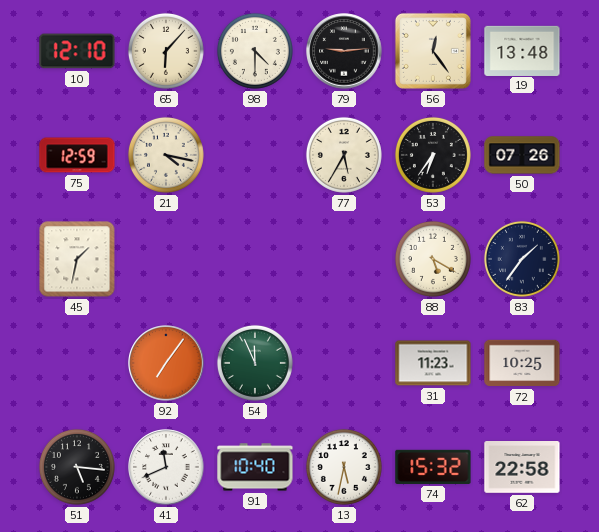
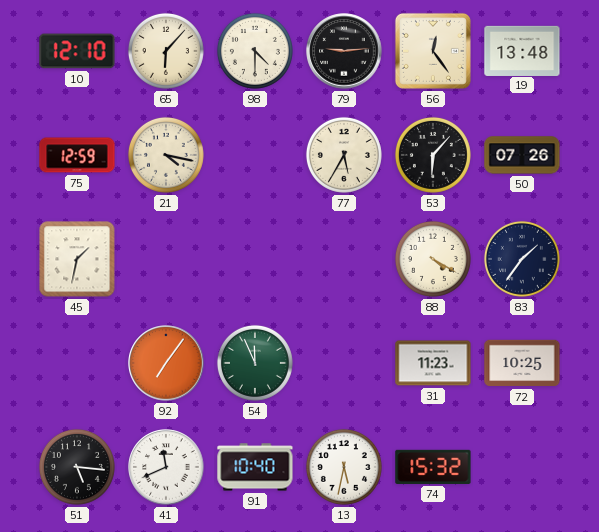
53: 6:36 -> 6:07
88: 5:20 -> 4:20
62: 22:58 -> none
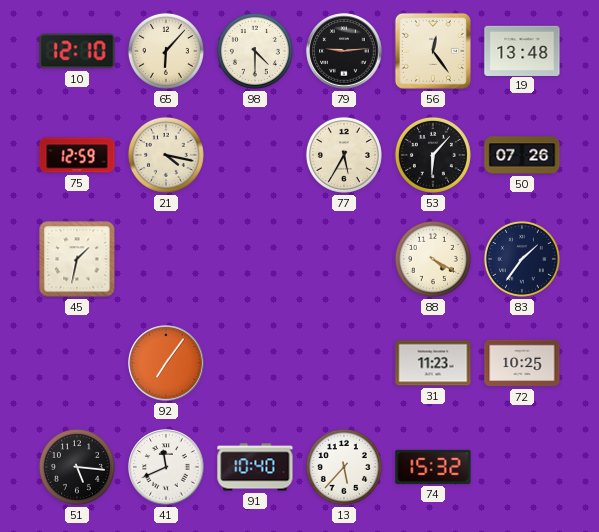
54: 11:56 -> none
13: 5:32 -> 5:37
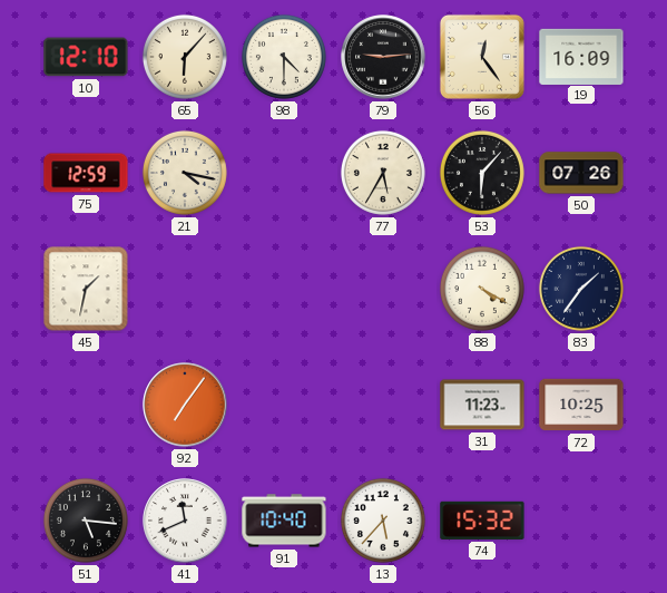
19: 13:48 -> 16:09
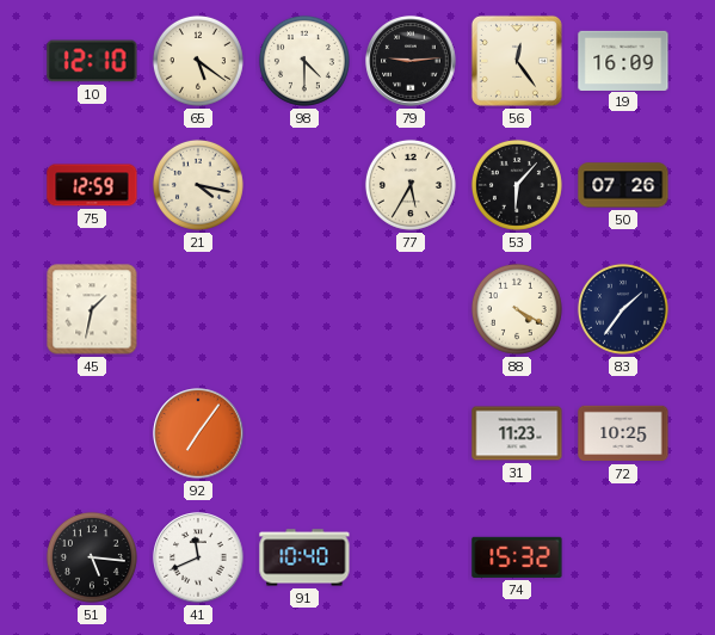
65: 6:07 -> 5:21
13: 5:37 -> none
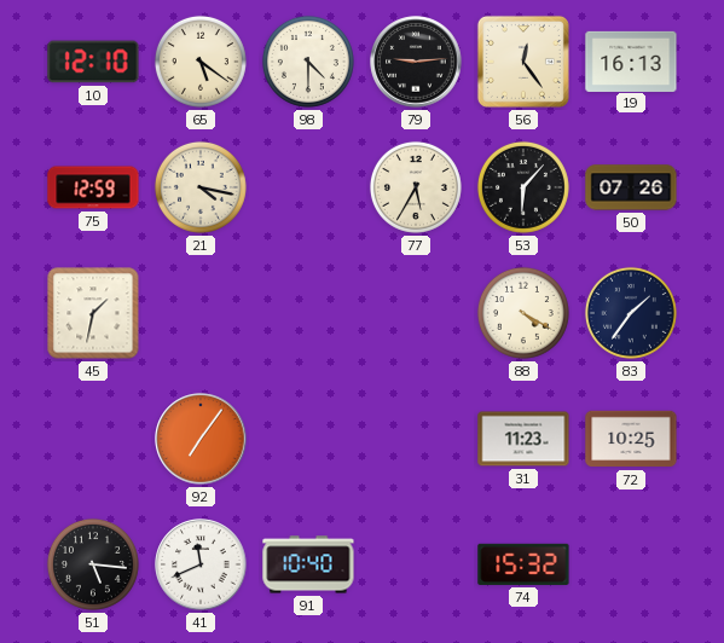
19: 16:09 -> 16:13
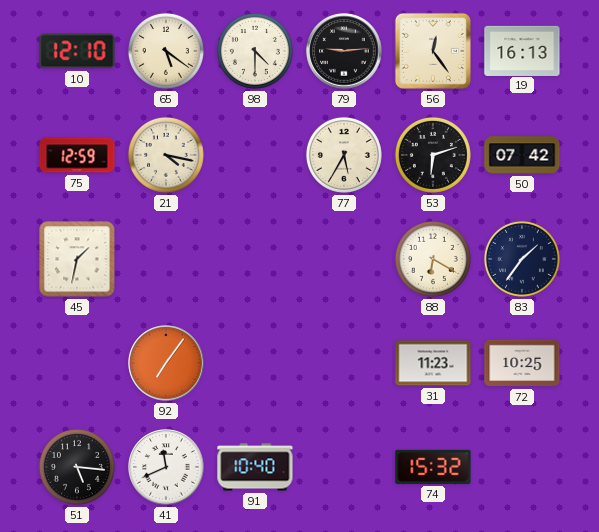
53: 6:07 -> 6:12
50: 07:26 -> 07:42
88: 4:20 -> 6:20
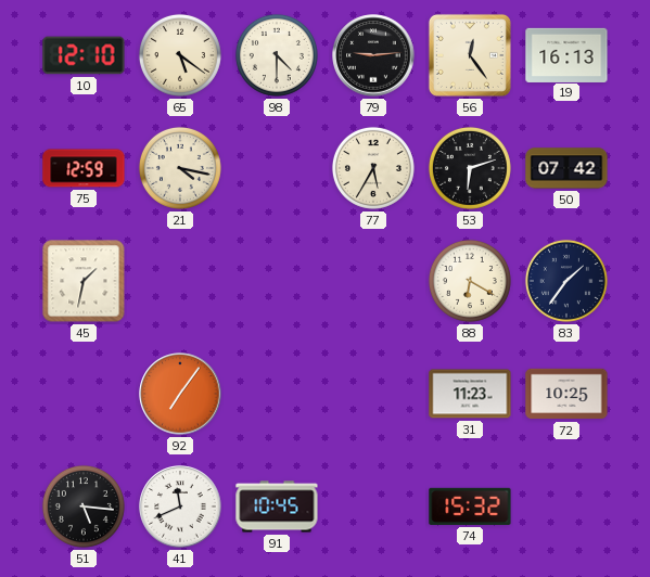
91: 10:40 -> 10:45
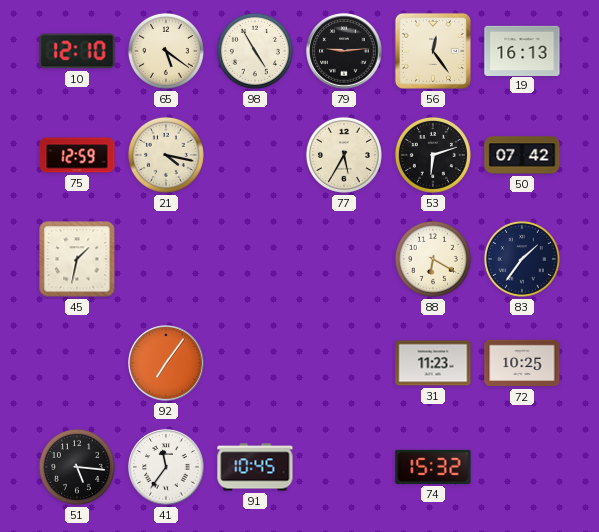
98: 4:30 -> 4:55
41: 11:41 -> 11:36
